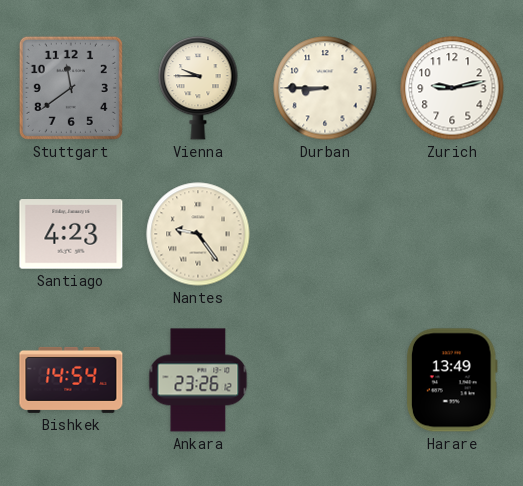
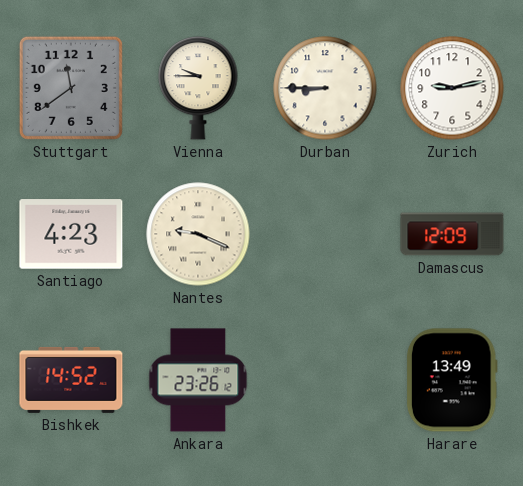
Nantes: 9:24 -> 9:19
Damascus: none -> 12:09
Bishkek: 14:54 -> 14:52
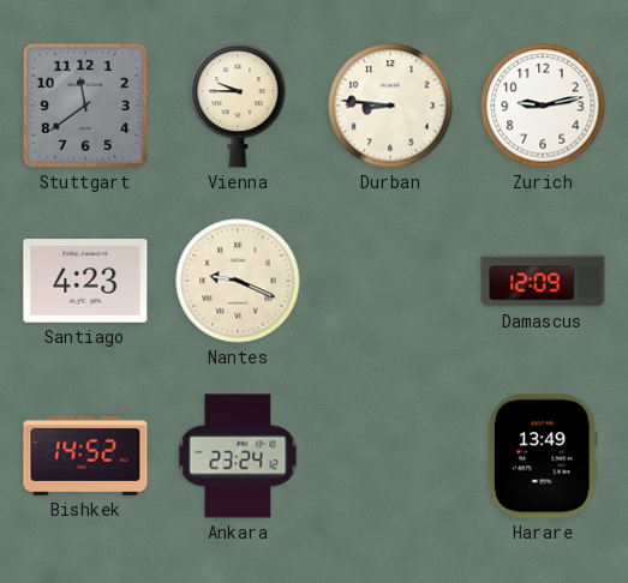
Durban: 8:45 -> 8:46
Ankara: 23:26 -> 23:24
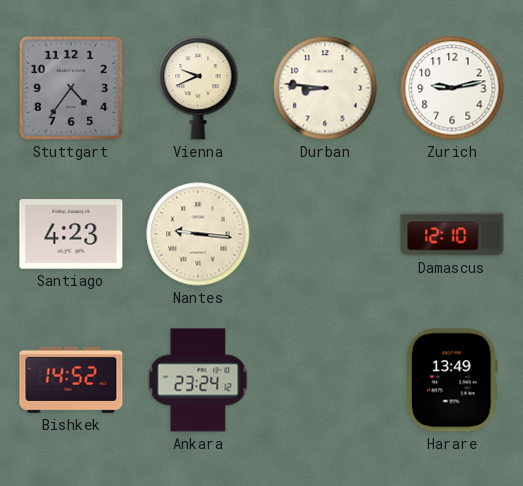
Stuttgart: 11:39 -> 4:36
Vienna: 9:45 -> 9:41
Nantes: 9:19 -> 9:16
Damascus: 12:09 -> 12:10
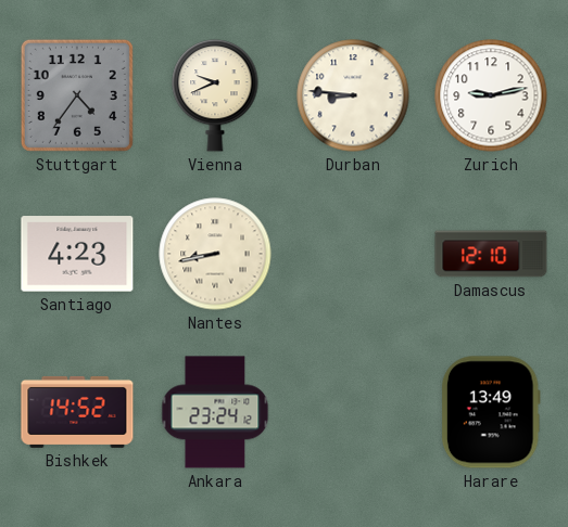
Nantes: 9:16 -> 8:43
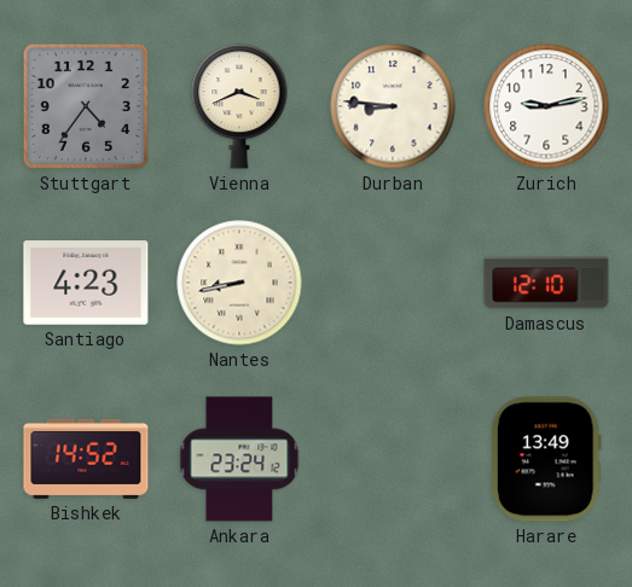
Vienna: 9:41 -> 3:41
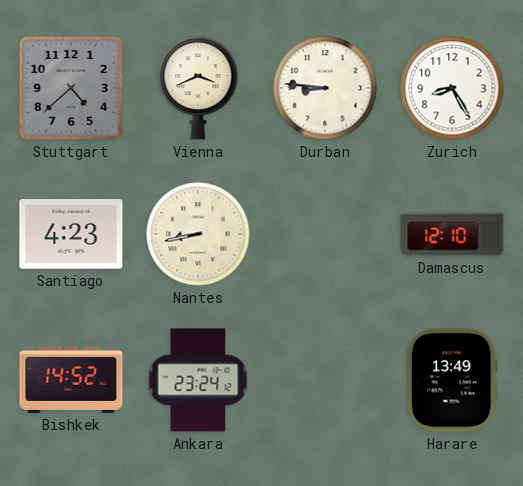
Stuttgart: 4:36 -> 4:38
Zurich: 9:13 -> 8:25
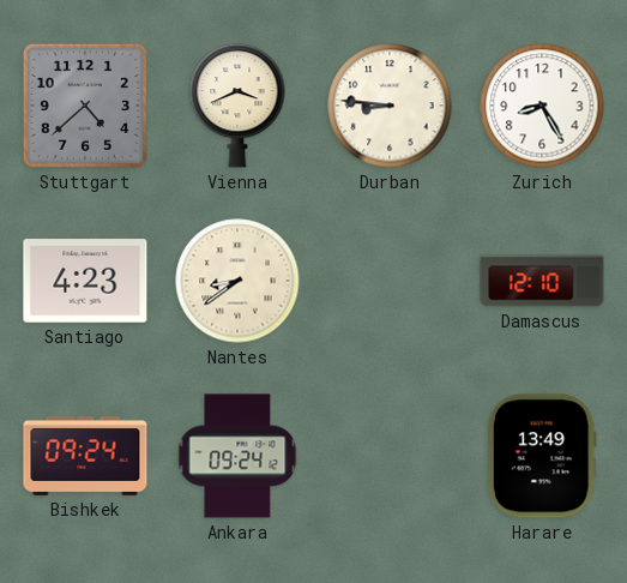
Nantes: 8:43 -> 8:39
Bishkek: 14:52 -> 09:24
Ankara: 23:24 -> 09:24
